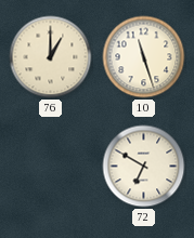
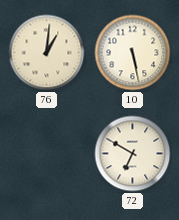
76: 1:00 -> 1:01
10: 11:27 -> 5:28
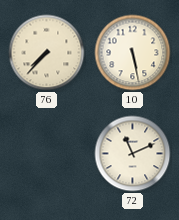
76: 1:01 -> 7:37
72: 6:50 -> 11:11
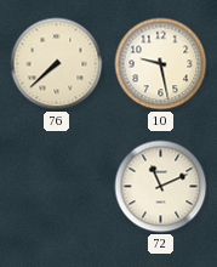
76: 7:37 -> 7:38
10: 5:28 -> 9:28
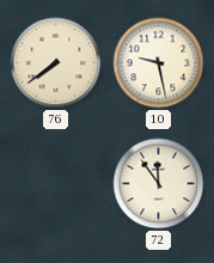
76: 7:38 -> 7:39
72: 11:11 -> 11:54
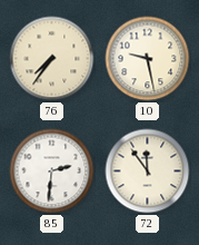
76: 7:39 -> 7:36
85: none -> 2:31
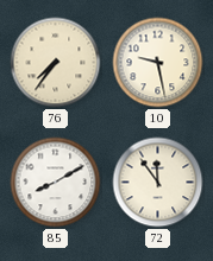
85: 2:31 -> 8:10
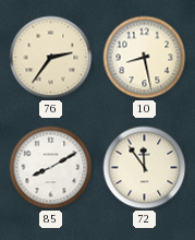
76: 7:36 -> 2:36
10: 9:28 -> 8:28
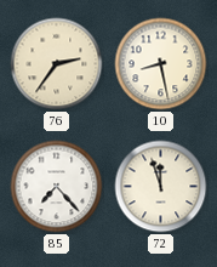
85: 8:10 -> 7:23
72: 11:54 -> 11:57
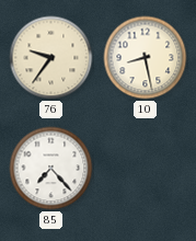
76: 2:36 -> 9:36
72: 11:57 -> none
